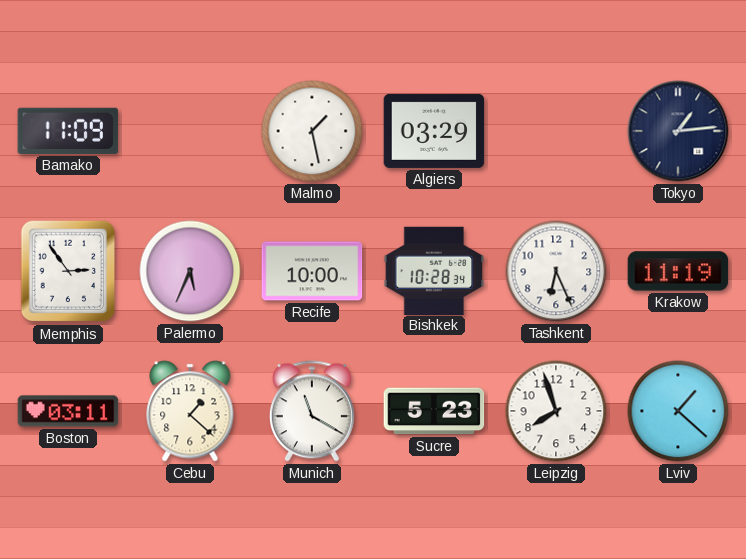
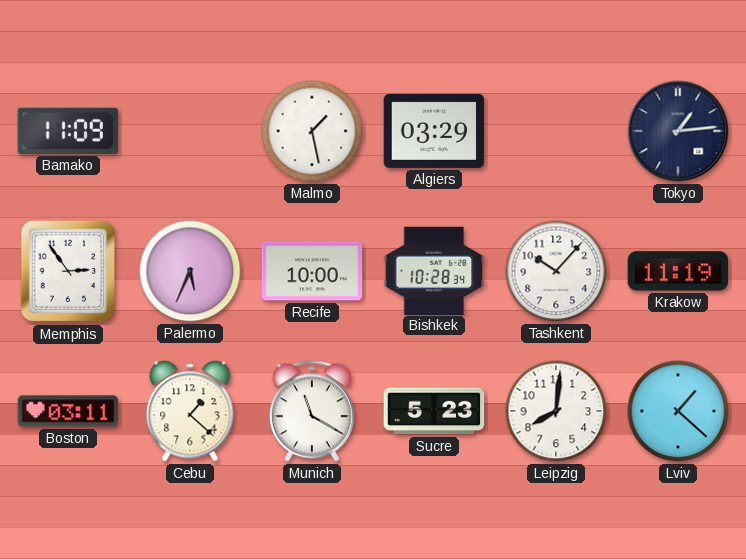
Tashkent: 6:26 -> 10:07
Leipzig: 7:57 -> 8:01
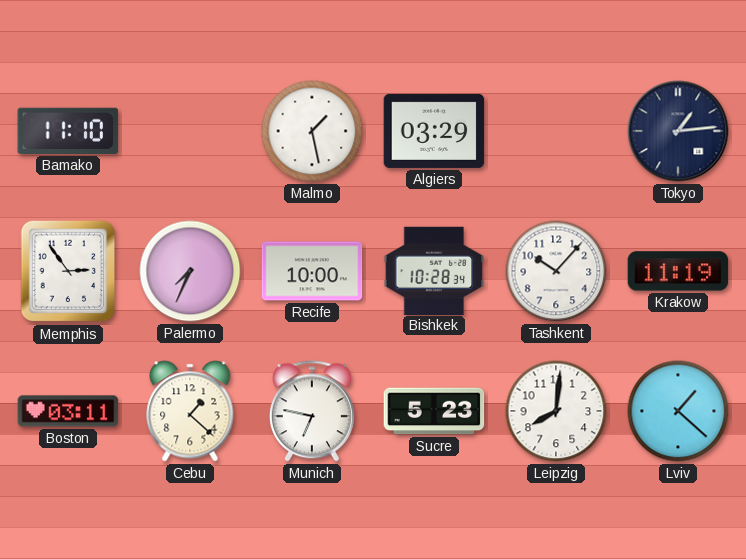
Bamako: 11:09 -> 11:10
Palermo: 5:34 -> 7:34
Munich: 11:20 -> 6:47
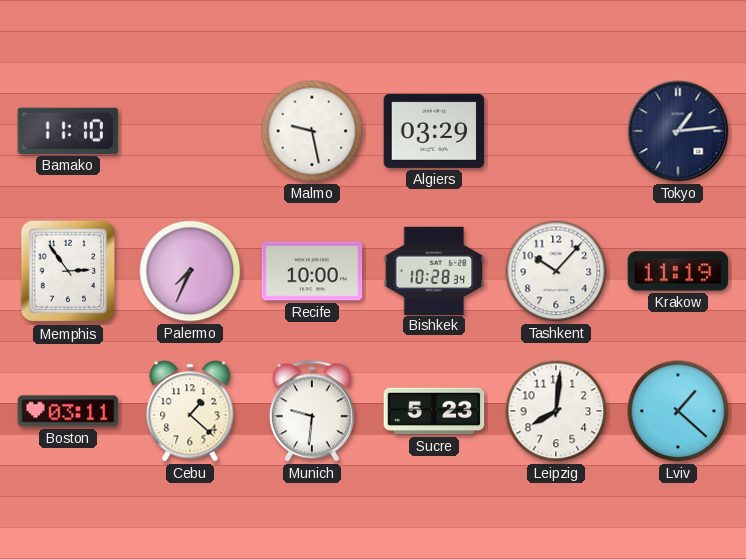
Malmo: 1:28 -> 9:28
Munich: 6:47 -> 9:31
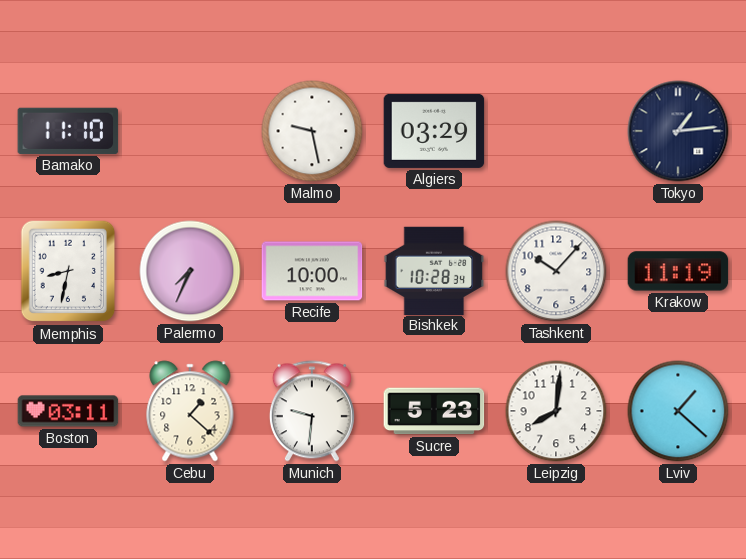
Memphis: 2:54 -> 8:32
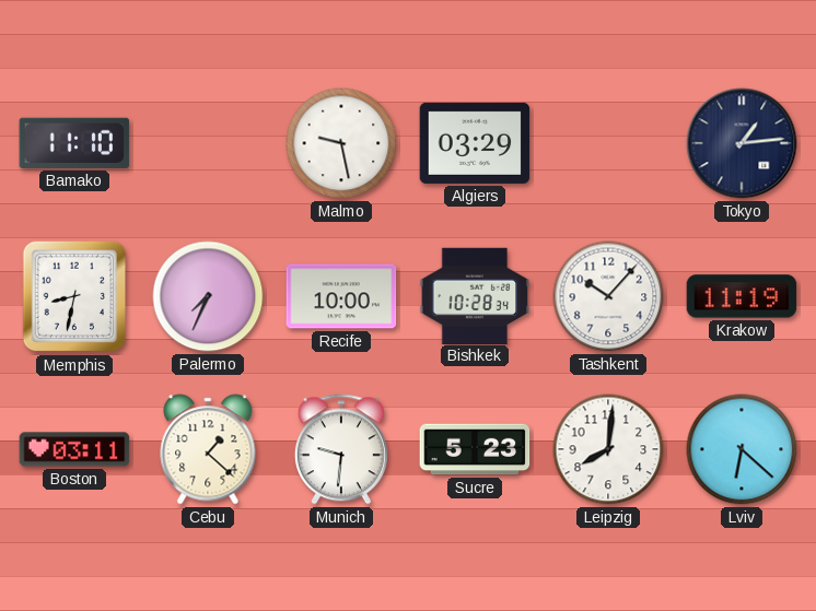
Lviv: 1:22 -> 6:22
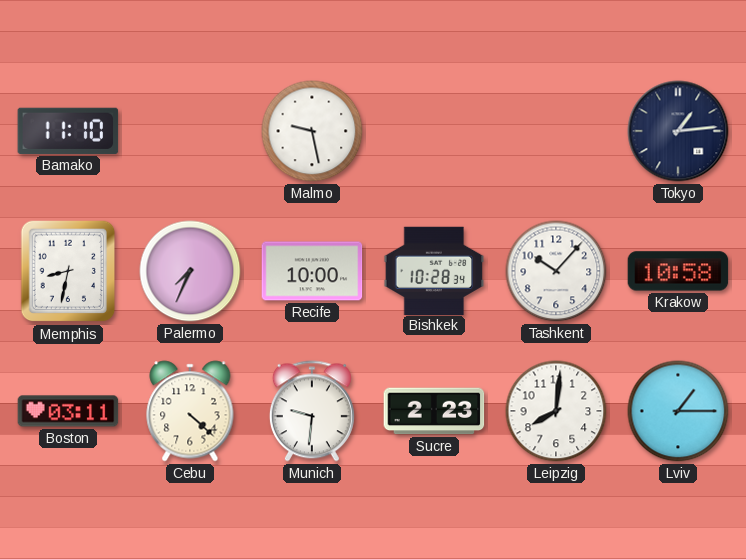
Algiers: 03:29 -> none
Krakow: 11:19 -> 10:58
Cebu: 1:22 -> 4:22
Sucre: 5:23 -> 2:23
Lviv: 6:22 -> 1:15
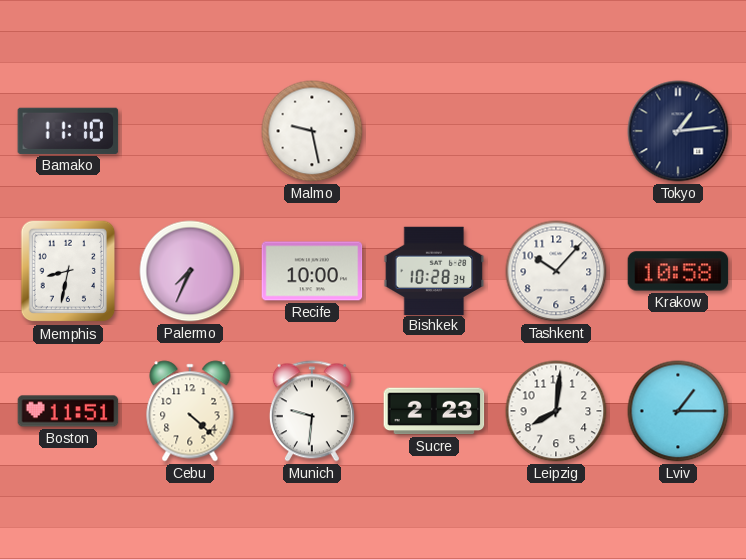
Boston: 03:11 -> 11:51
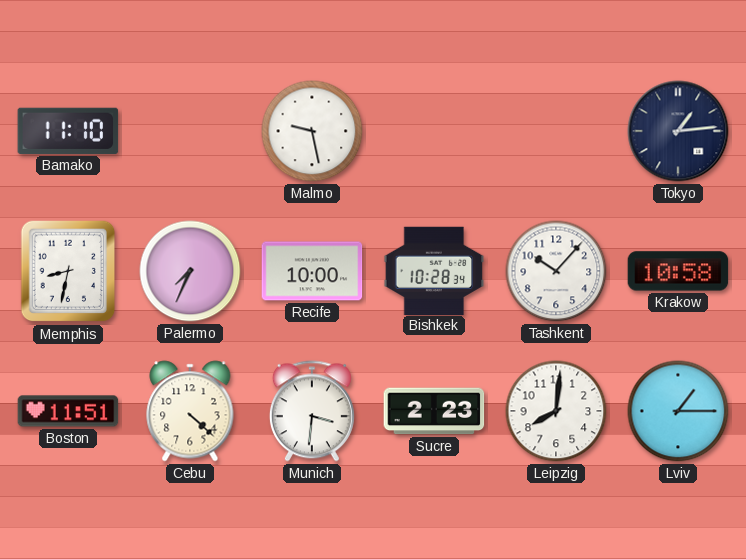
Munich: 9:31 -> 3:31
